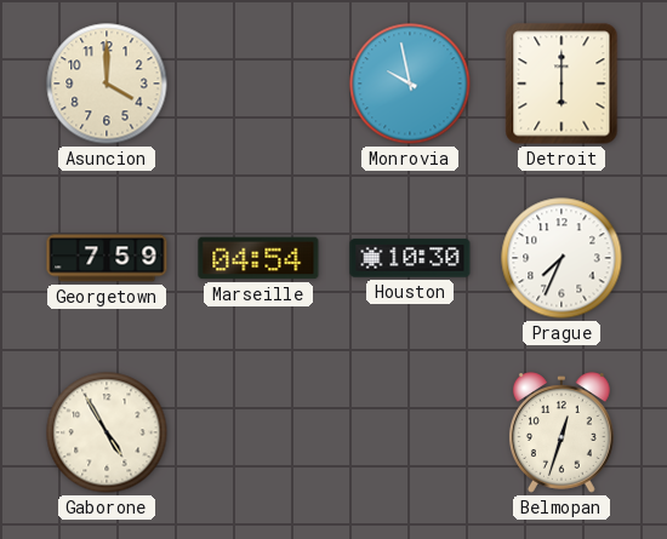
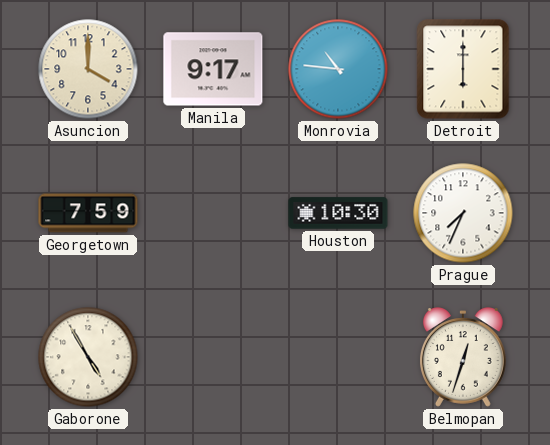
Manila: none -> 9:17
Monrovia: 9:58 -> 10:46
Marseille: 04:54 -> none
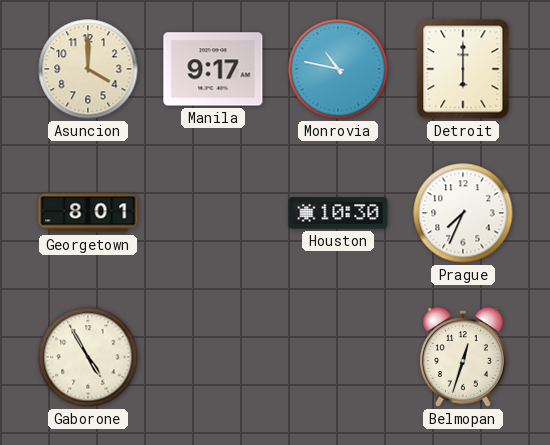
Monrovia: 10:46 -> 10:47
Georgetown: 7:59 -> 8:01
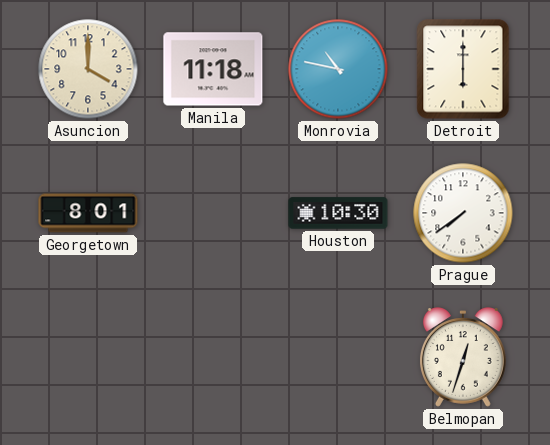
Manila: 9:17 -> 11:18
Prague: 7:34 -> 7:39
Gaborone: 4:55 -> none
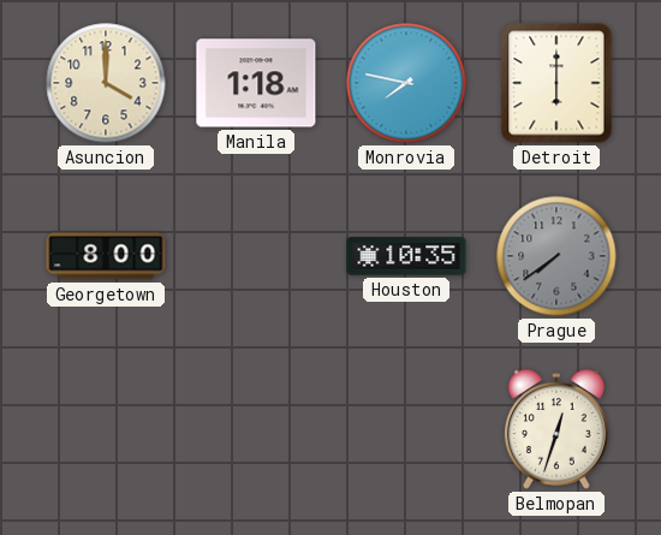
Manila: 11:18 -> 1:18
Monrovia: 10:47 -> 7:47
Georgetown: 8:01 -> 8:00
Houston: 10:30 -> 10:35
Prague dial: white -> grey
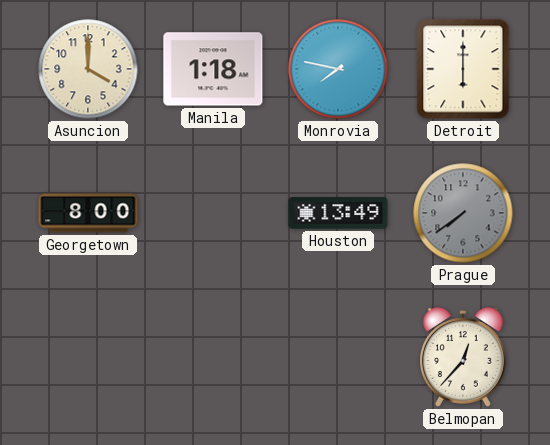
Houston: 10:35 -> 13:49
Belmopan: 12:33 -> 12:37
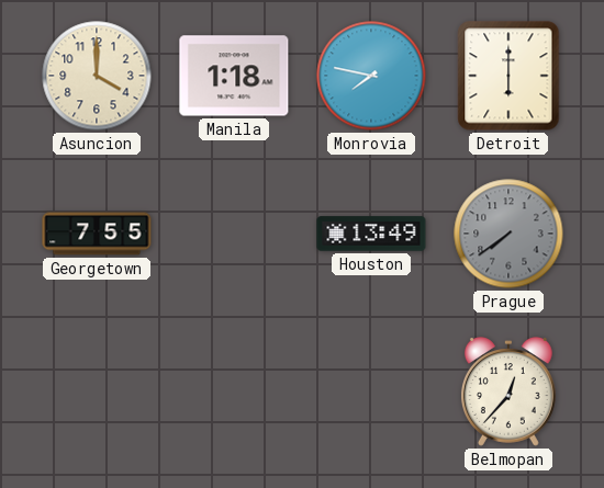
Georgetown: 8:00 -> 7:55
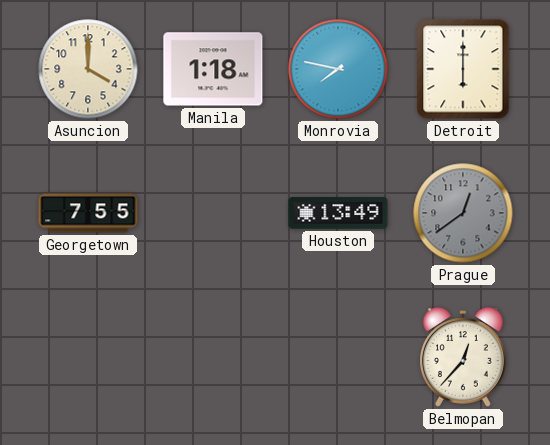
Prague: 7:39 -> 12:39
